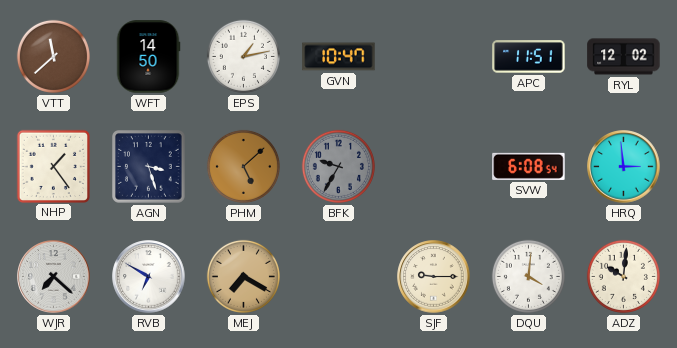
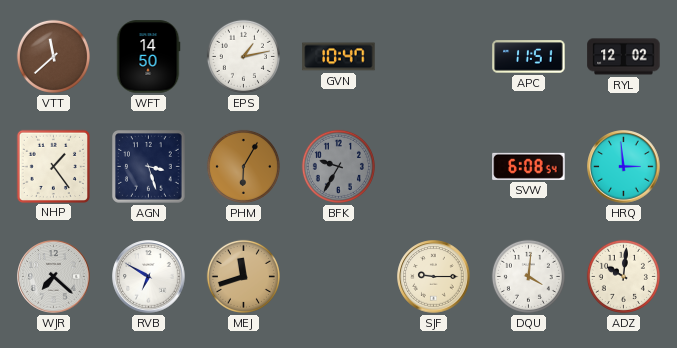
PHM: 5:08 -> 6:05
MEJ: 7:20 -> 11:42
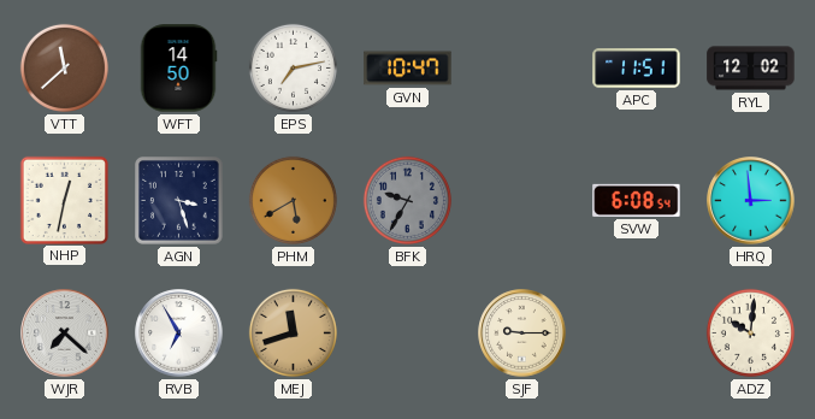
EPS: 1:13 -> 7:13
NHP: 1:24 -> 12:32
PHM: 6:05 -> 5:40
RVB: 6:50 -> 6:55
DQU: 4:01 -> none
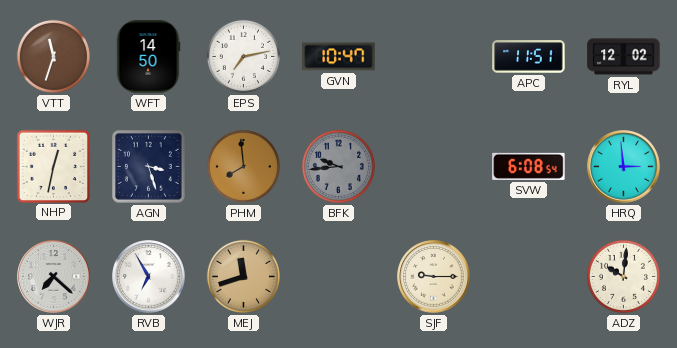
VTT: 11:38 -> 11:33
PHM: 5:40 -> 7:59
BFK: 9:35 -> 9:44
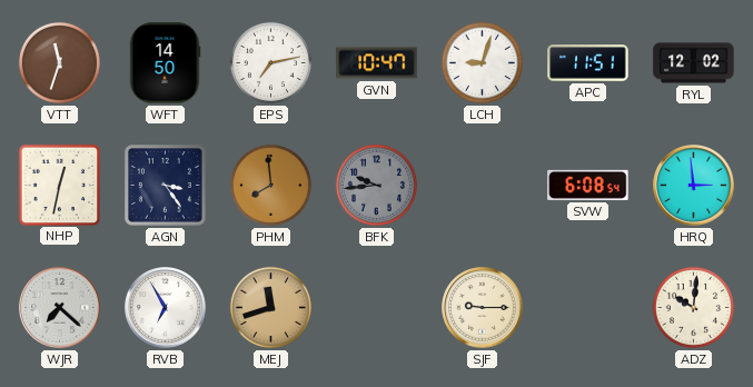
LCH: none -> 9:03
AGN: 3:27 -> 3:24
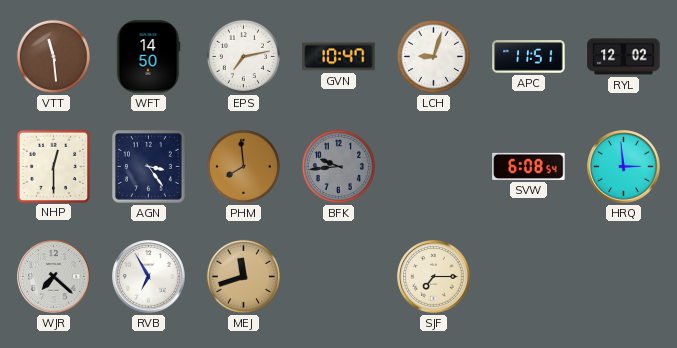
VTT: 11:33 -> 11:29
NHP: 12:32 -> 12:30
SJF: 9:15 -> 7:15
ADZ: 10:01 -> none
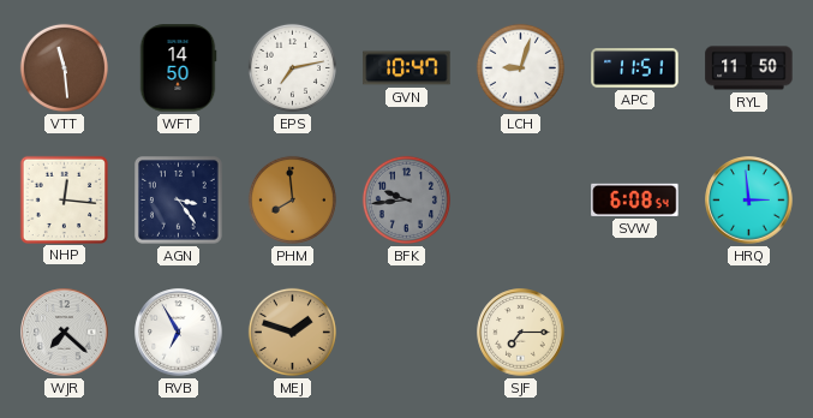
RYL: 12:02 -> 11:50
NHP: 12:30 -> 12:16
MEJ: 11:42 -> 1:48
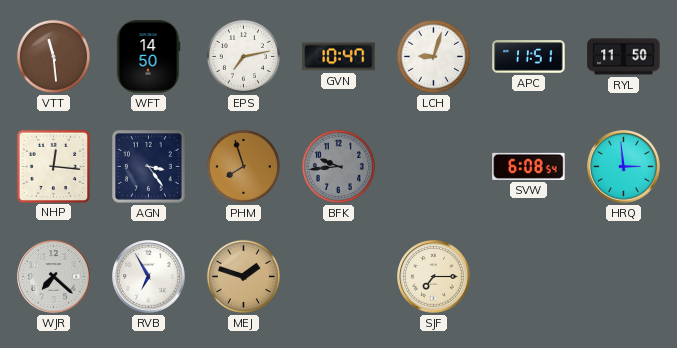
PHM: 7:59 -> 7:57
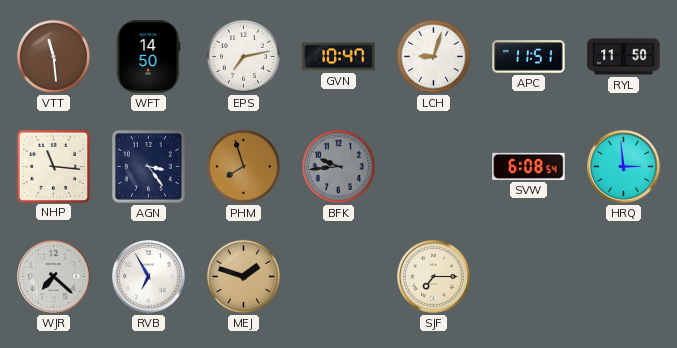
NHP: 12:16 -> 11:16
